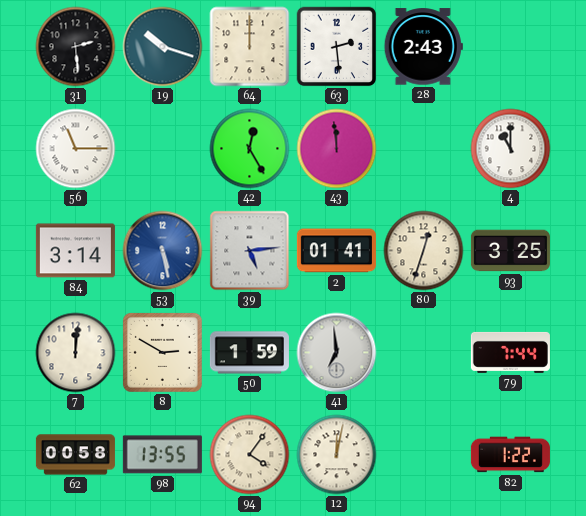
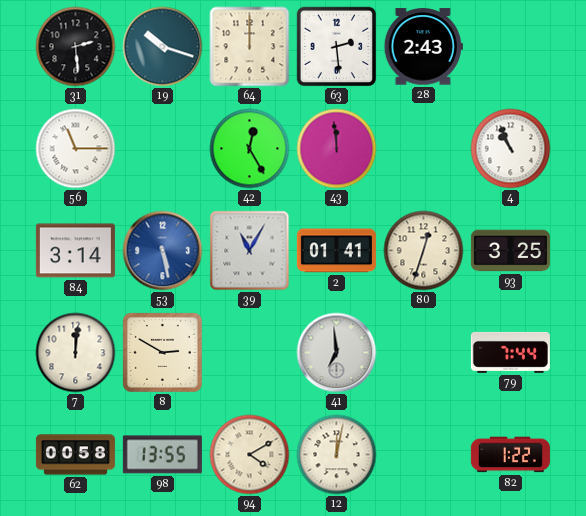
4: 11:00 -> 10:56
39: 5:14 -> 11:05
50: 1:59 -> none
94: 4:06 -> 4:10
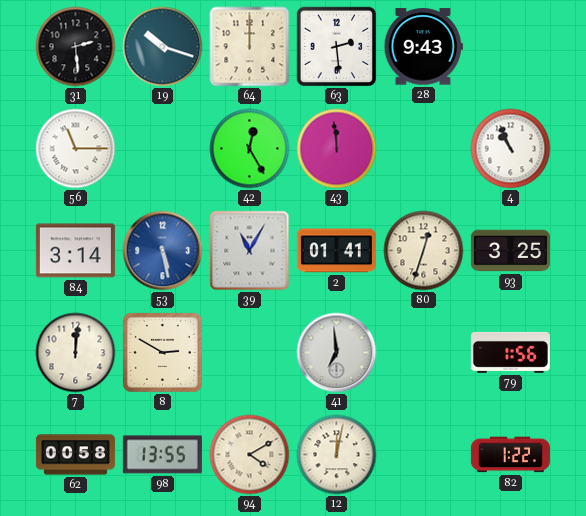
28: 2:43 -> 9:43
79: 7:44 -> 1:56
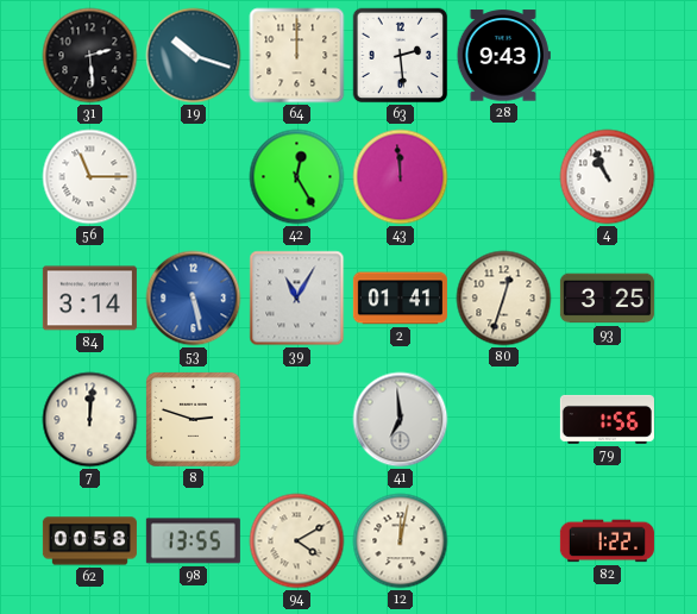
8: 2:50 -> 2:48
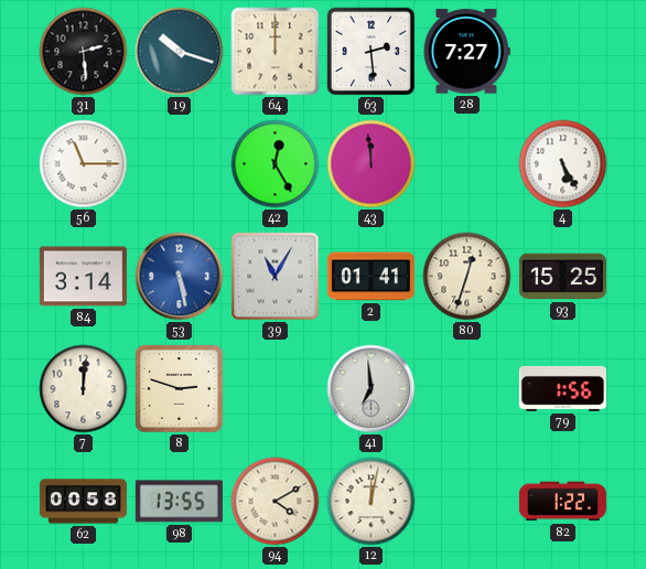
28: 9:43 -> 7:27
4: 10:56 -> 5:25
93: 3:25 -> 15:25
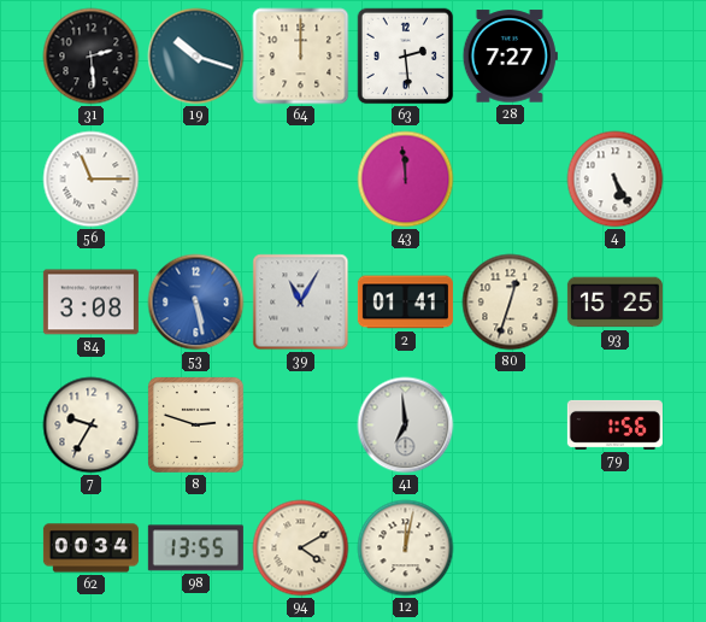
42: 12:25 -> none
84: 3:14 -> 3:08
7: 12:01 -> 9:35
62: 00:58 -> 00:34
82: 1:22 -> none
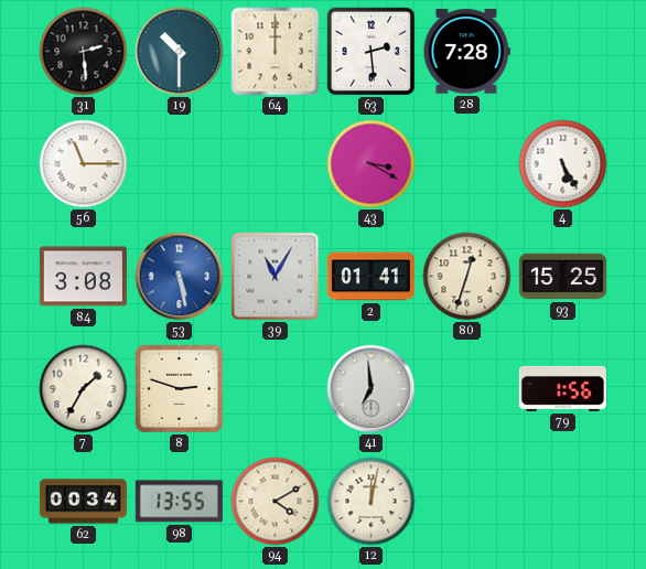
19: 10:18 -> 10:30
28: 7:27 -> 7:28
43: 11:59 -> 3:20
7: 9:35 -> 1:35
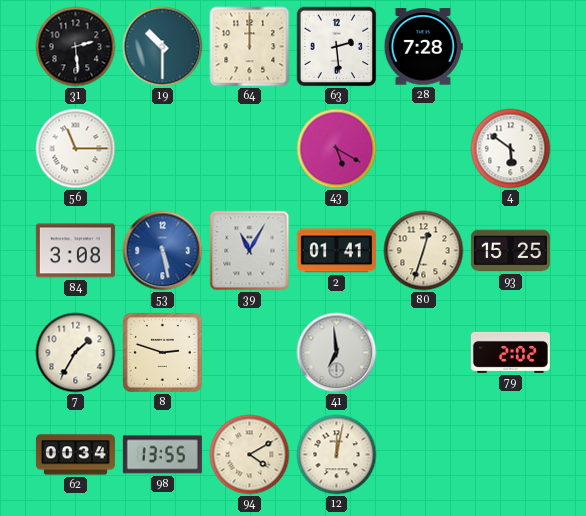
43: 3:20 -> 5:20
4: 5:25 -> 5:51
79: 1:56 -> 2:02
